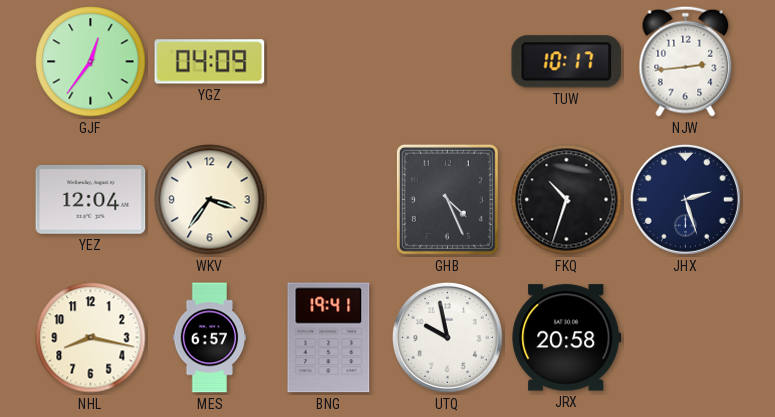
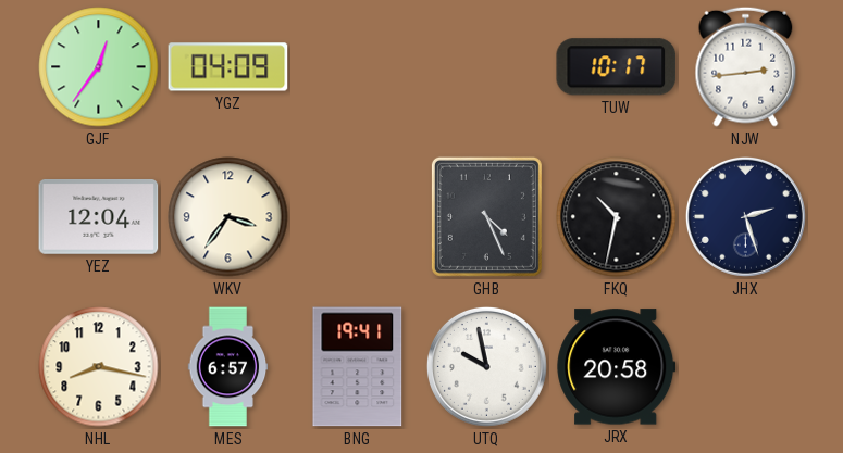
FKQ: 10:33 -> 10:32
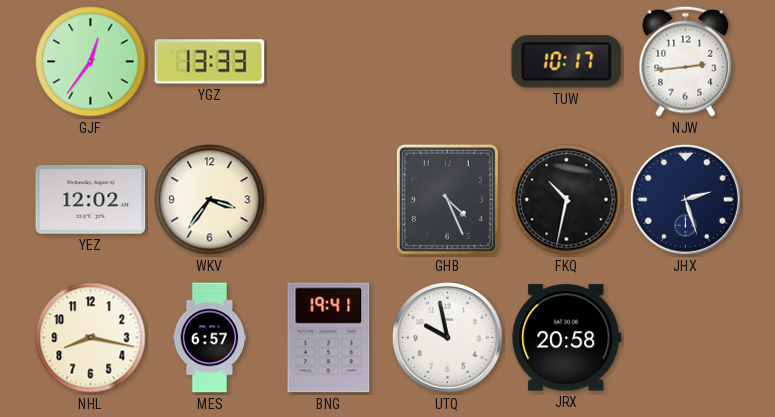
YGZ: 04:09 -> 13:33
YEZ: 12:04 -> 12:02
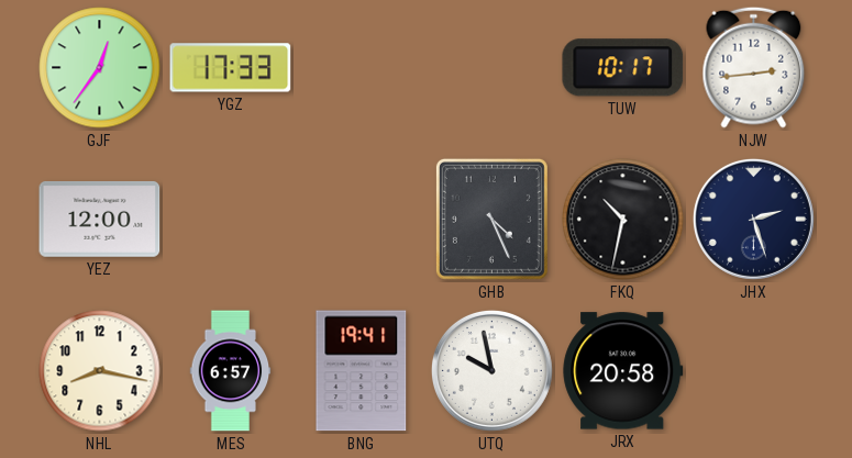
YGZ: 13:33 -> 17:33
YEZ: 12:02 -> 12:00
WKV: 3:36 -> none
